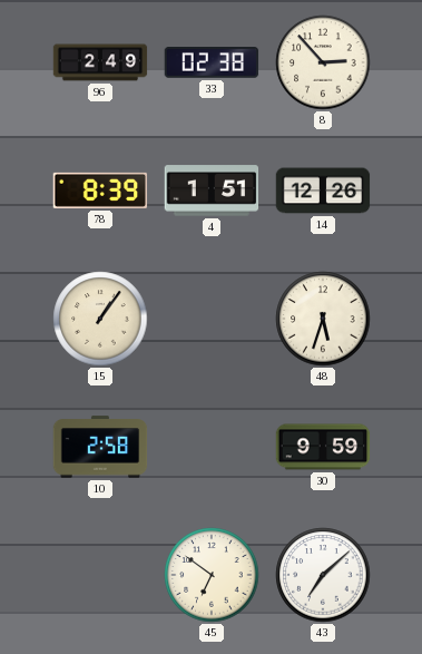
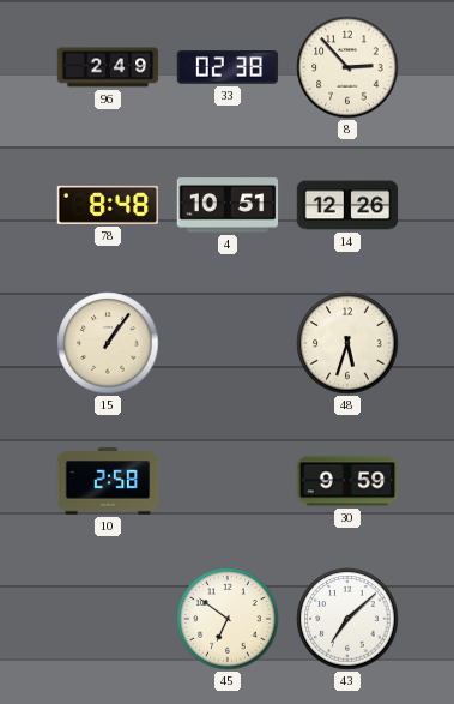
78: 8:39 -> 8:48
4: 1:51 -> 10:51
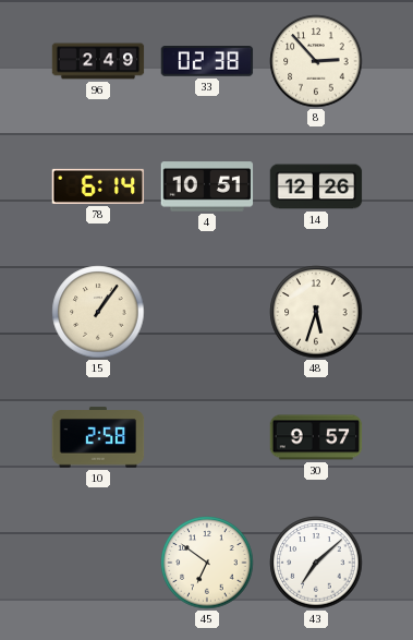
78: 8:48 -> 6:14
30: 9:59 -> 9:57
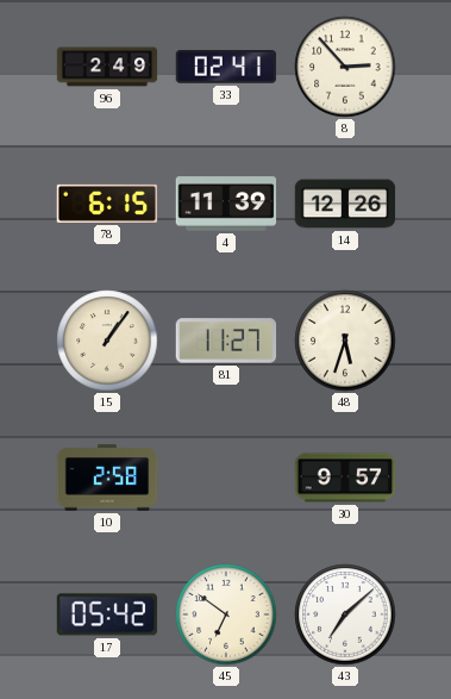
33: 02:38 -> 02:41
78: 6:14 -> 6:15
4: 10:51 -> 11:39
81: none -> 11:27
17: none -> 05:42
